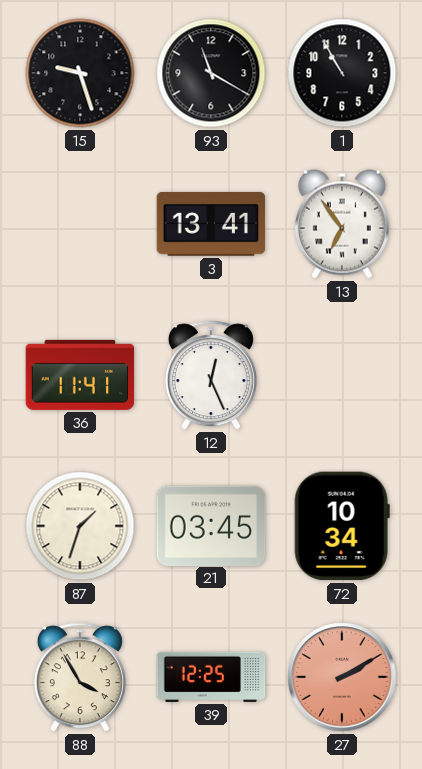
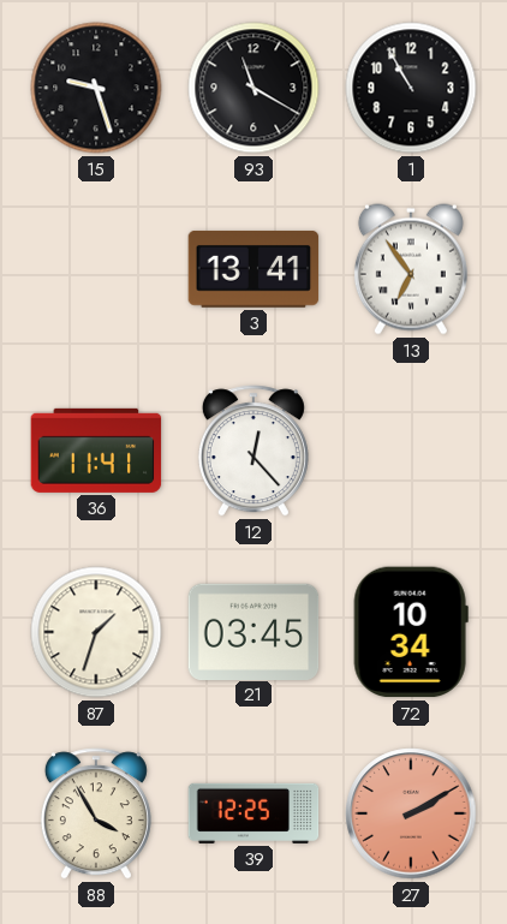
12: 12:26 -> 12:23
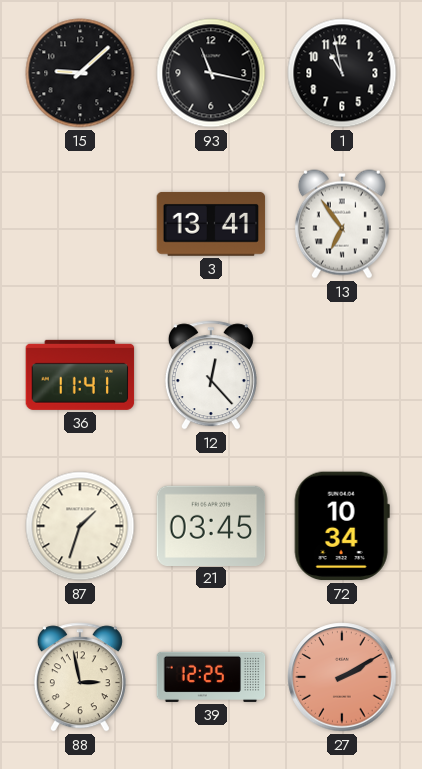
15: 9:27 -> 9:08
93: 11:20 -> 11:17
1: 10:55 -> 10:58
88: 3:55 -> 2:58
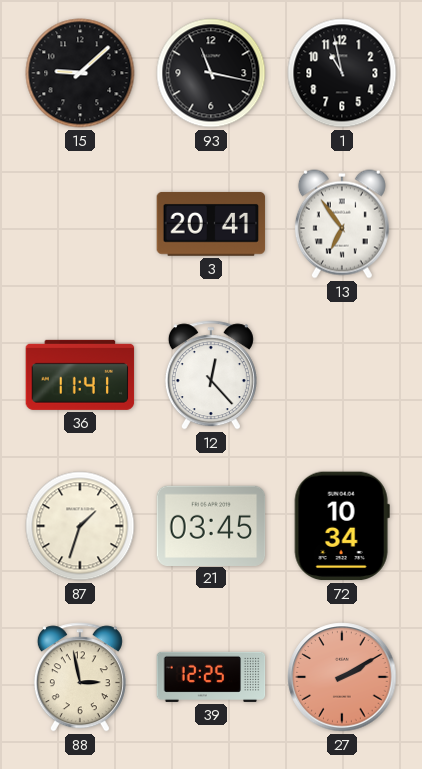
3: 13:41 -> 20:41
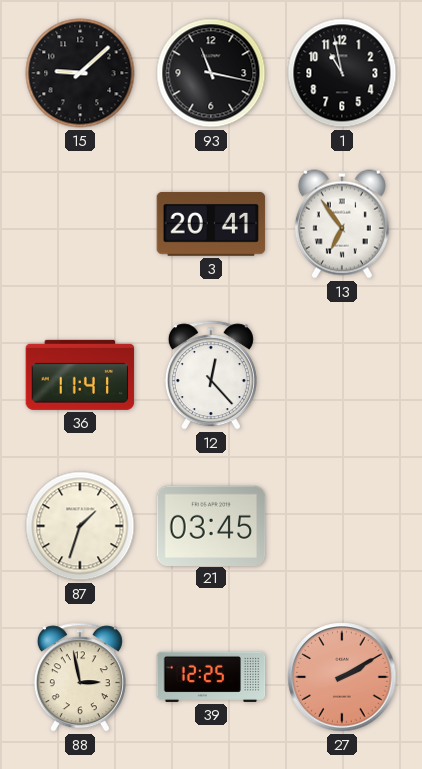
72: 10:34 -> none
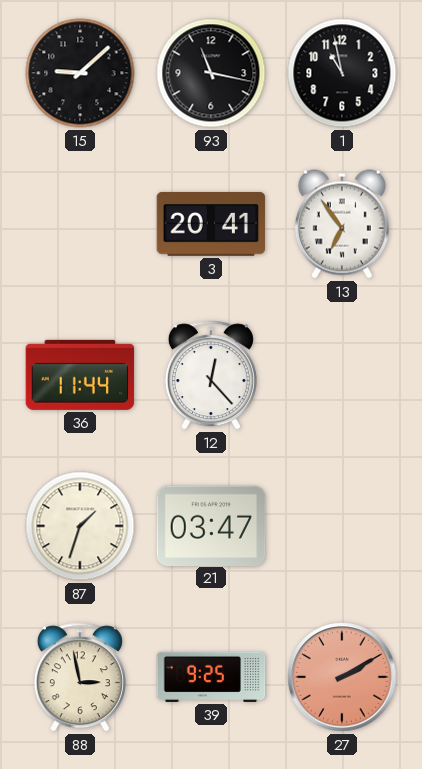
36: 11:41 -> 11:44
21: 03:45 -> 03:47
39: 12:25 -> 9:25
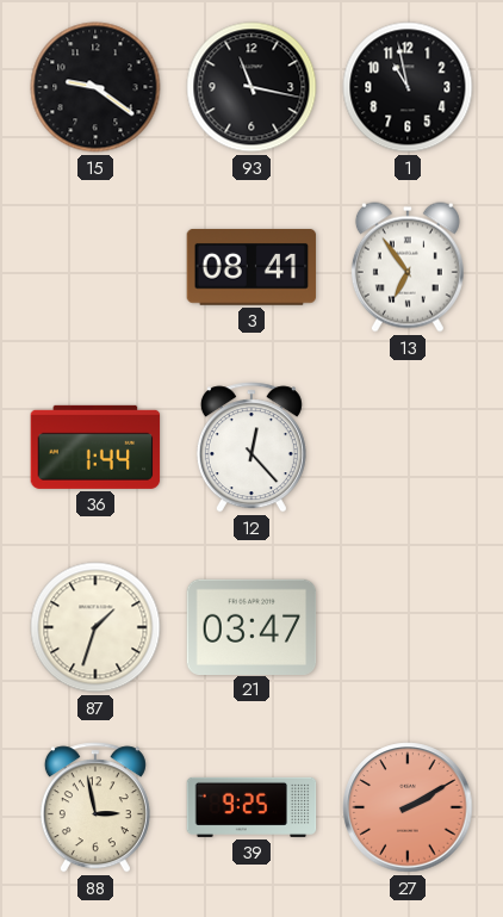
15: 9:08 -> 9:21
3: 20:41 -> 08:41
36: 11:44 -> 1:44
